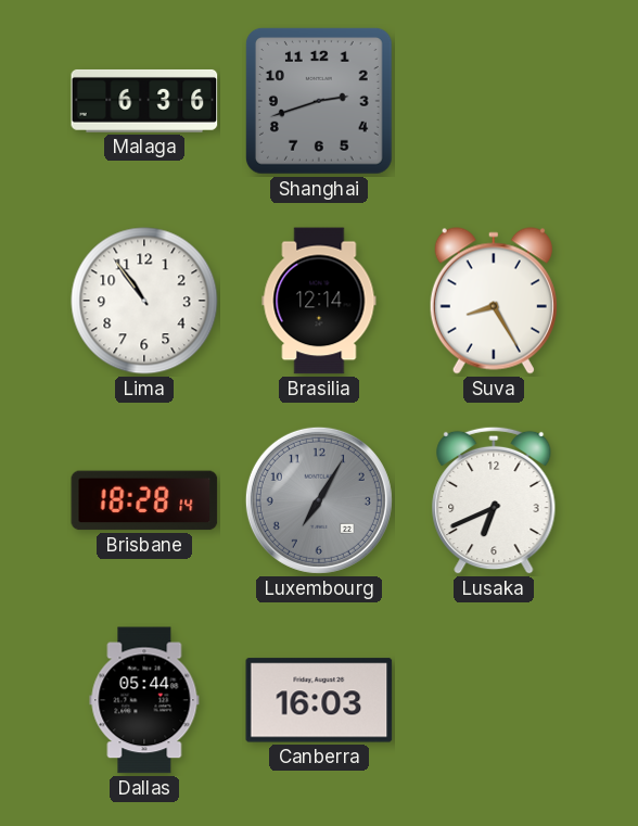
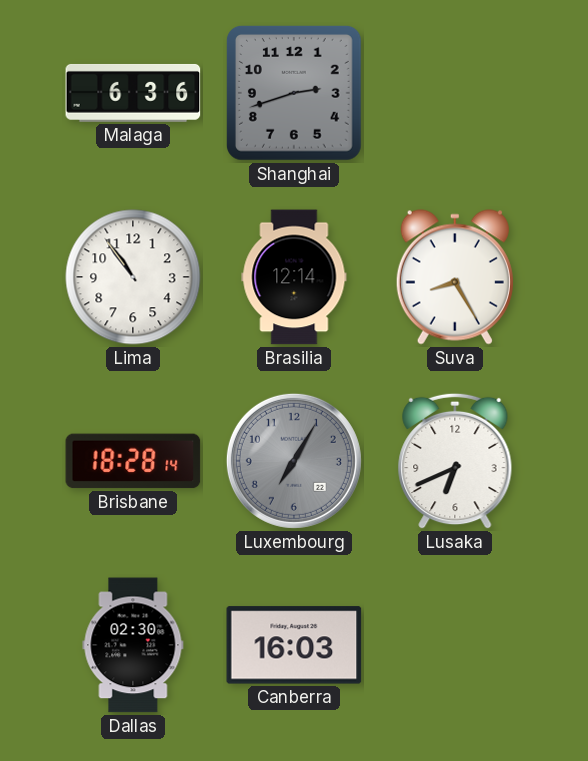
Dallas: 05:44 -> 02:30
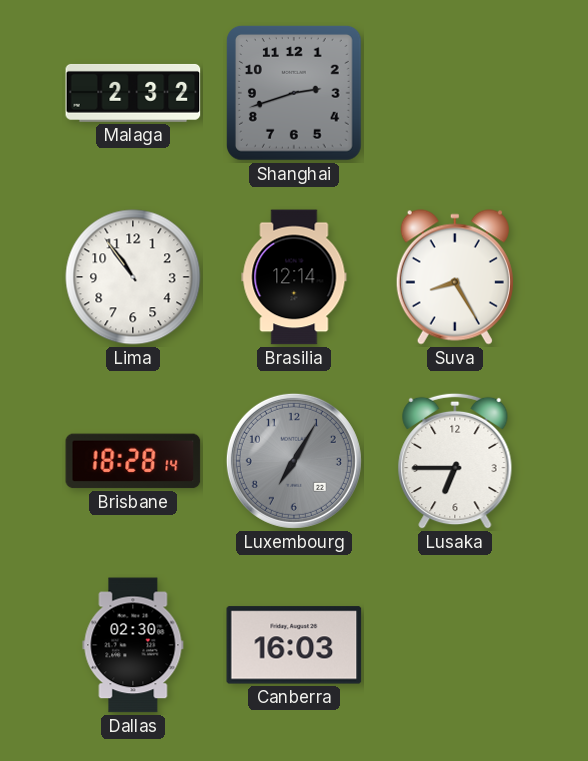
Malaga: 6:36 -> 2:32
Lusaka: 6:41 -> 6:45
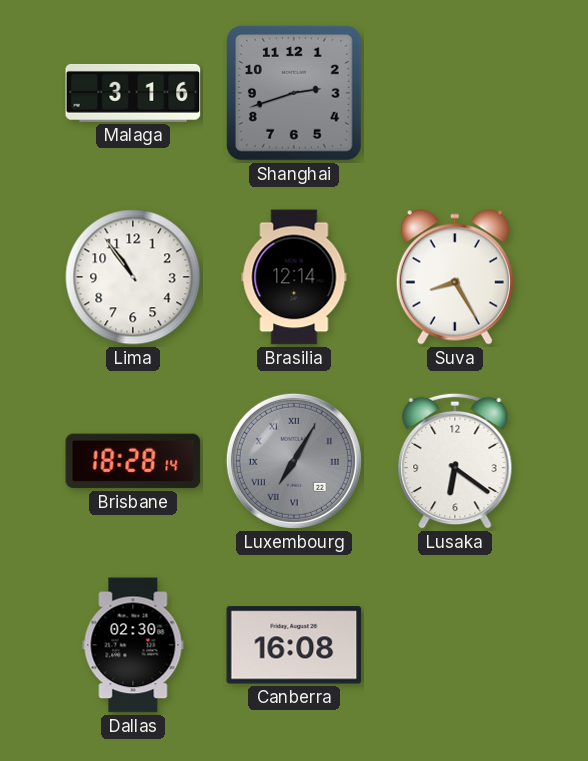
Malaga: 2:32 -> 3:16
Luxembourg numerals: Arabic -> Roman
Lusaka: 6:45 -> 6:21
Canberra: 16:03 -> 16:08
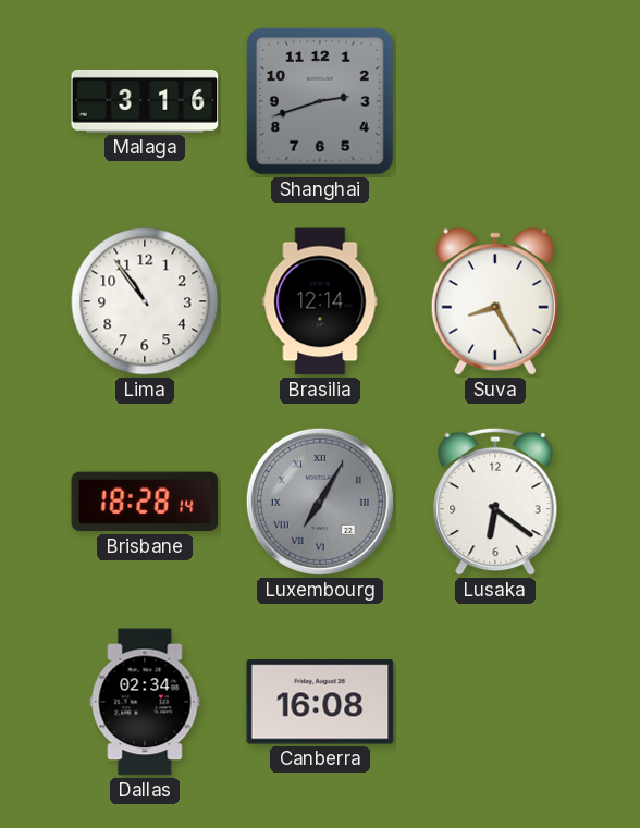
Dallas: 02:30 -> 02:34
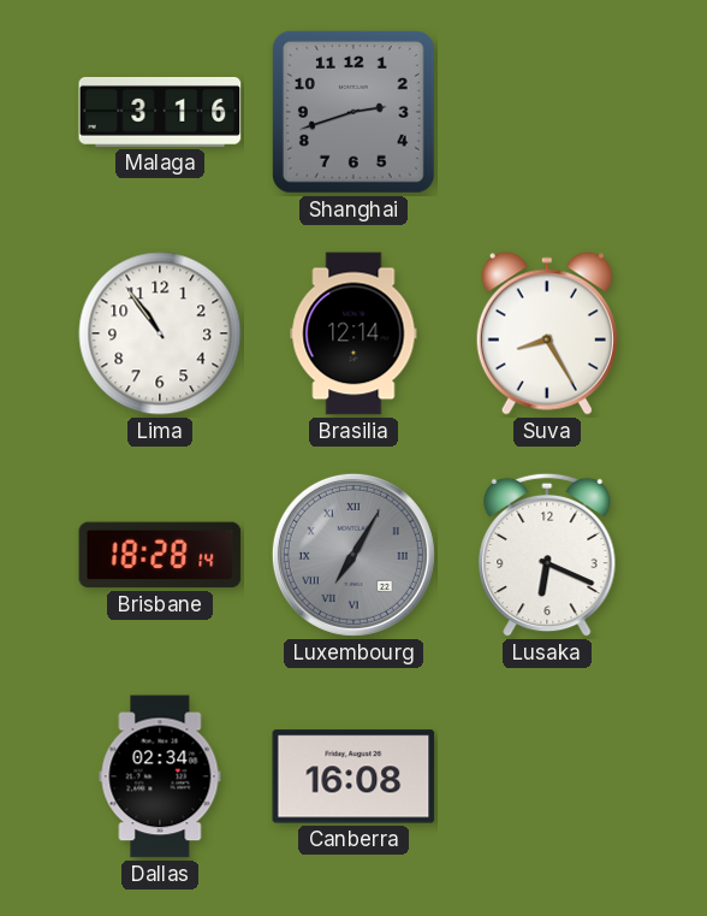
Lusaka: 6:21 -> 6:19
